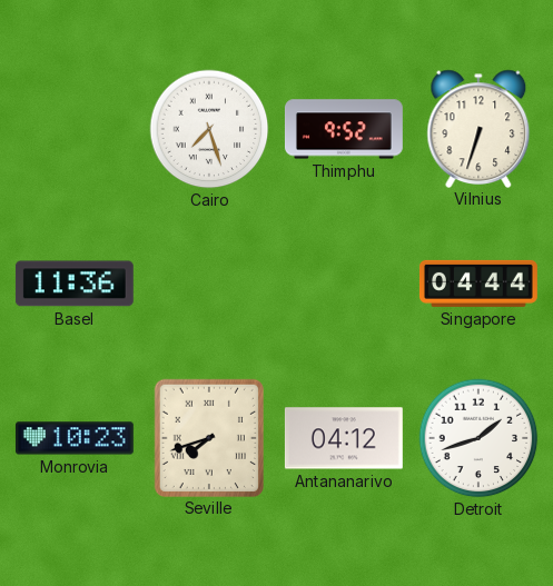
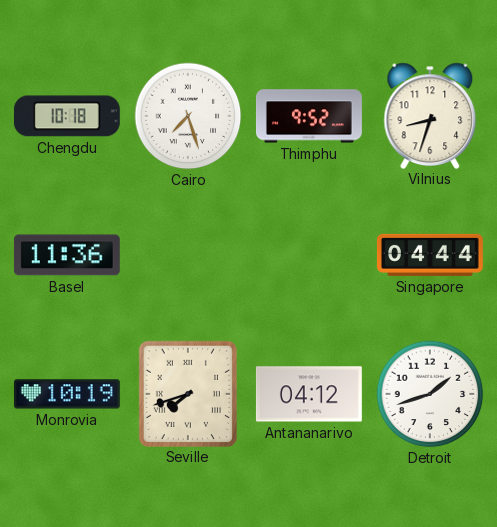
Chengdu: none -> 10:18
Vilnius: 6:33 -> 8:33
Monrovia: 10:23 -> 10:19
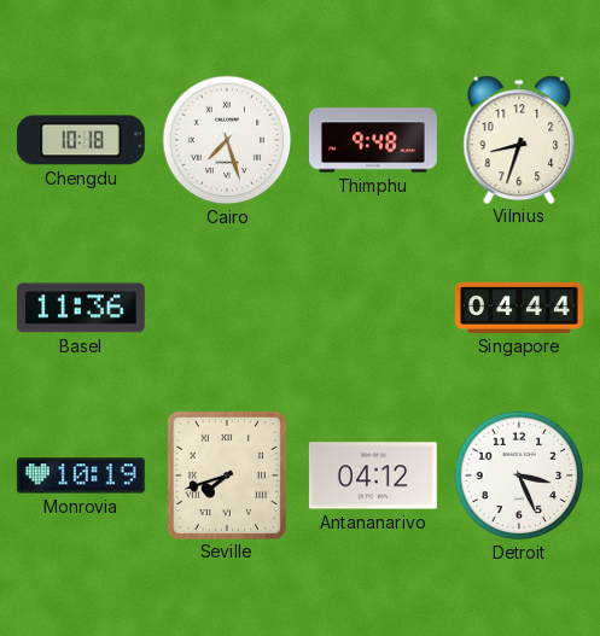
Thimphu: 9:52 -> 9:48
Detroit: 1:42 -> 3:26
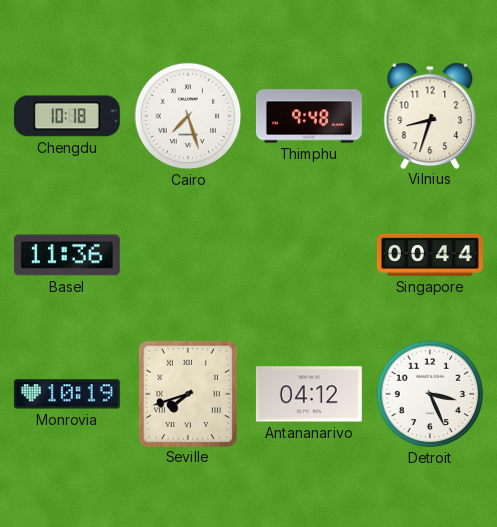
Singapore: 04:44 -> 00:44
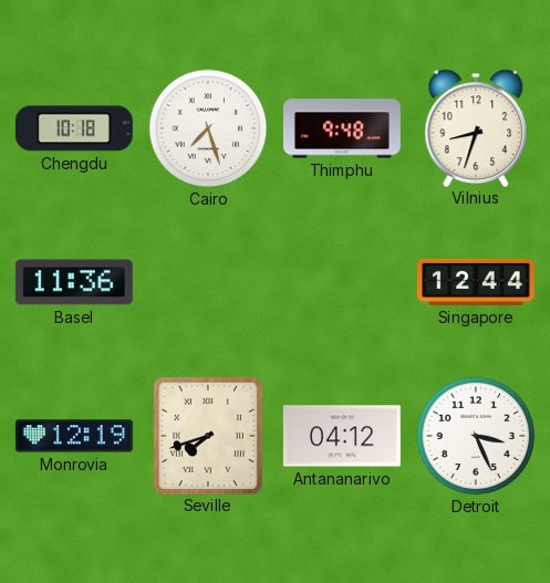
Singapore: 00:44 -> 12:44
Monrovia: 10:19 -> 12:19
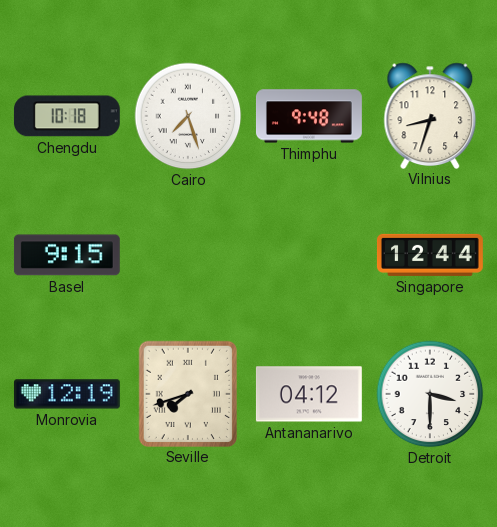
Basel: 11:36 -> 9:15
Detroit: 3:26 -> 3:30
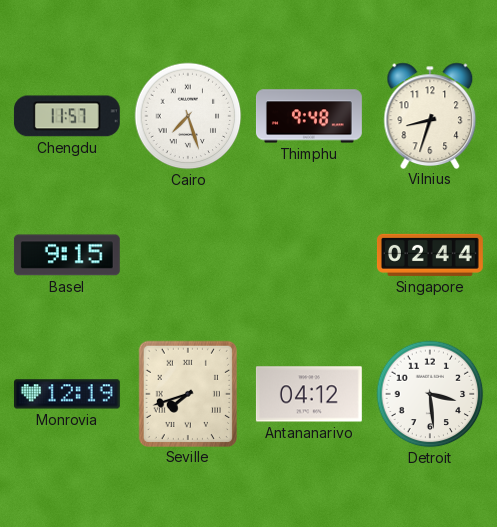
Chengdu: 10:18 -> 11:57
Singapore: 12:44 -> 02:44
Detroit: 3:30 -> 3:29
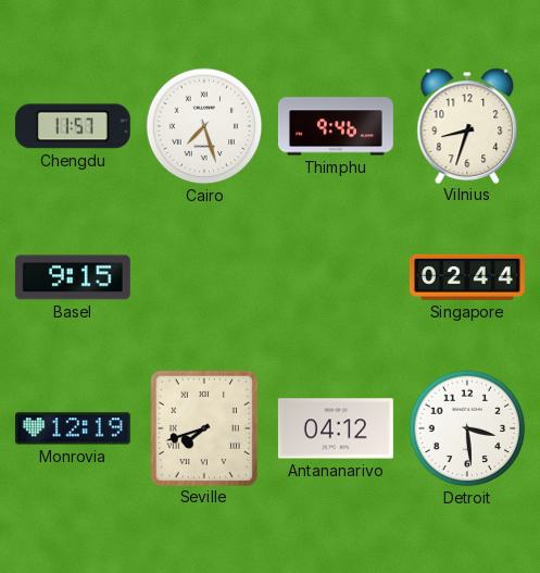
Thimphu: 9:48 -> 9:46
